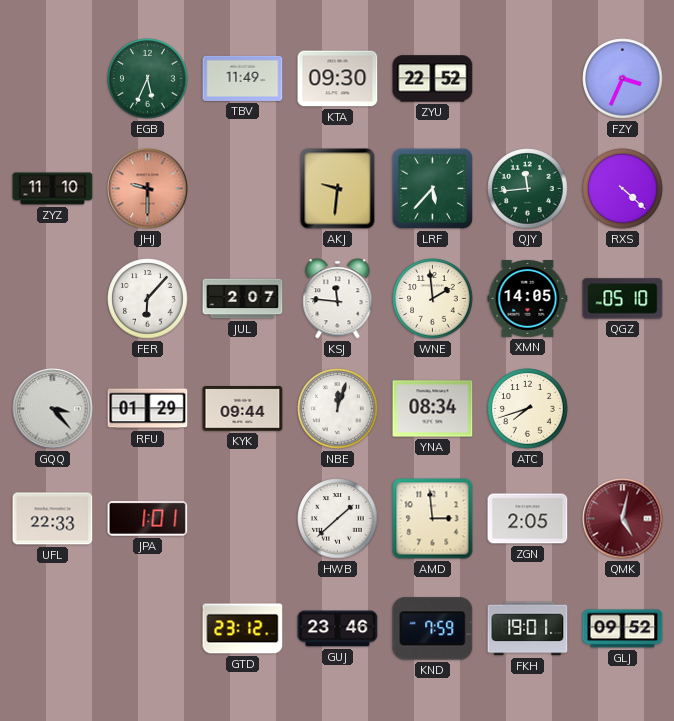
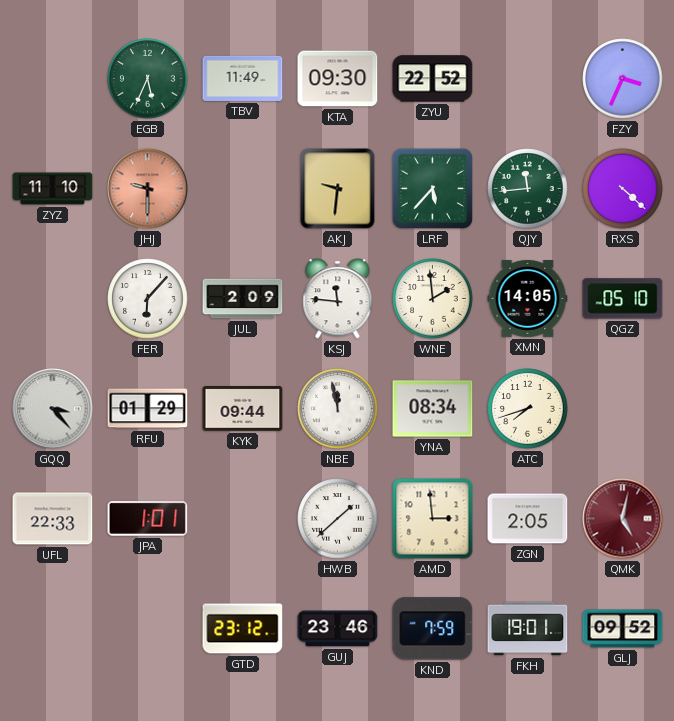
JUL: 2:07 -> 2:09
NBE: 12:03 -> 11:58
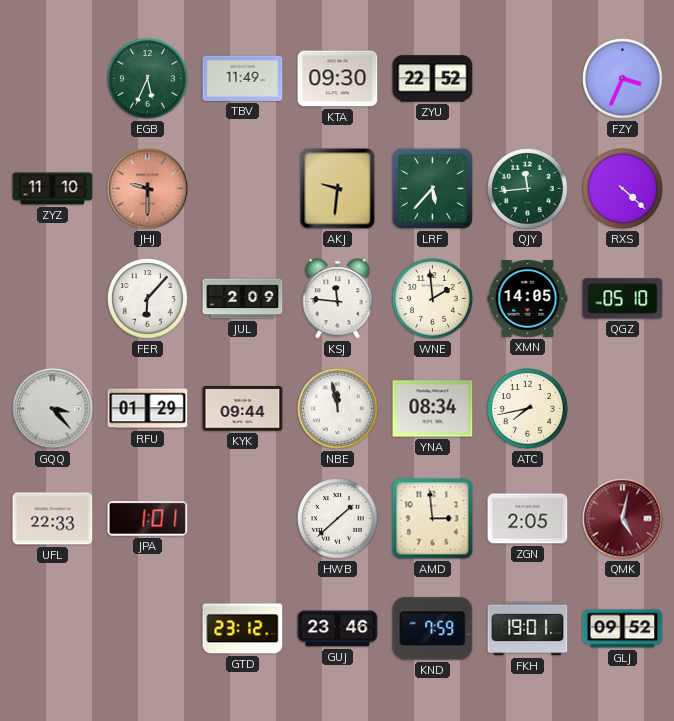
ATC: 7:42 -> 7:43
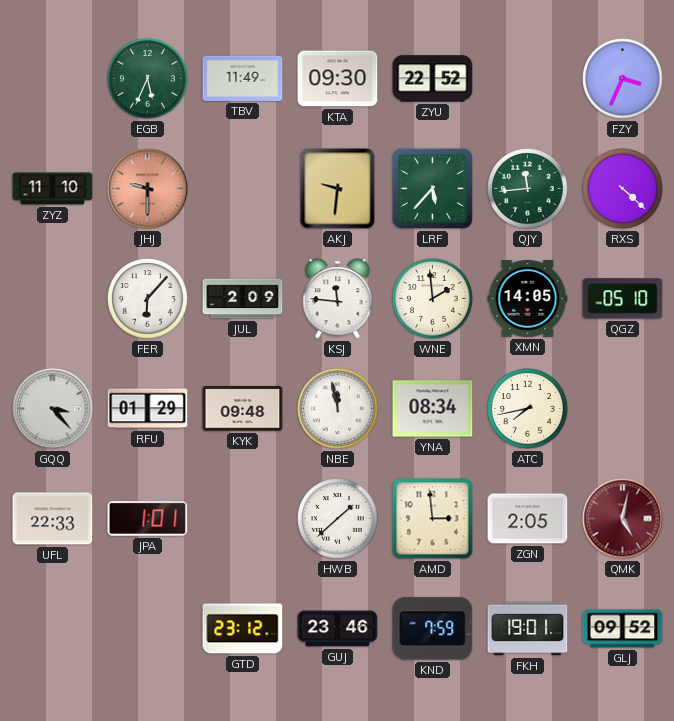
KYK: 09:44 -> 09:48
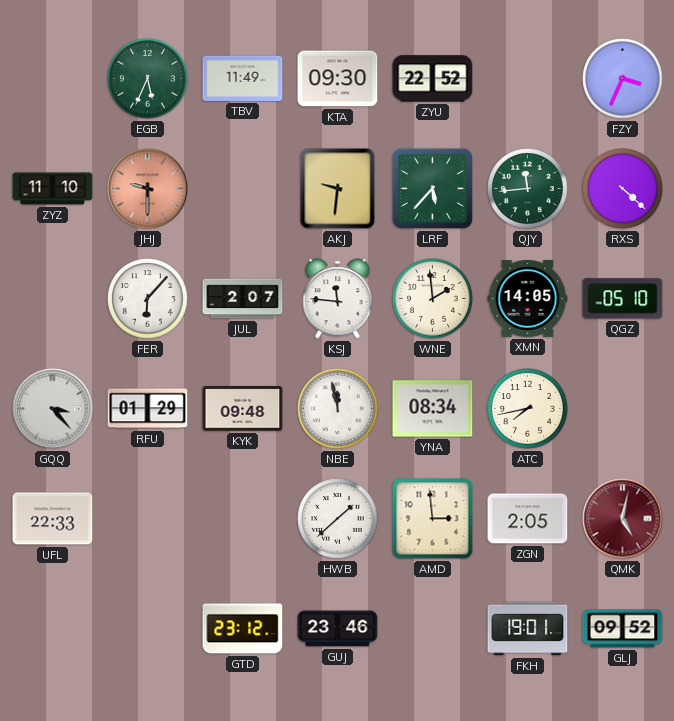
JUL: 2:09 -> 2:07
JPA: 1:01 -> none
KND: 7:59 -> none
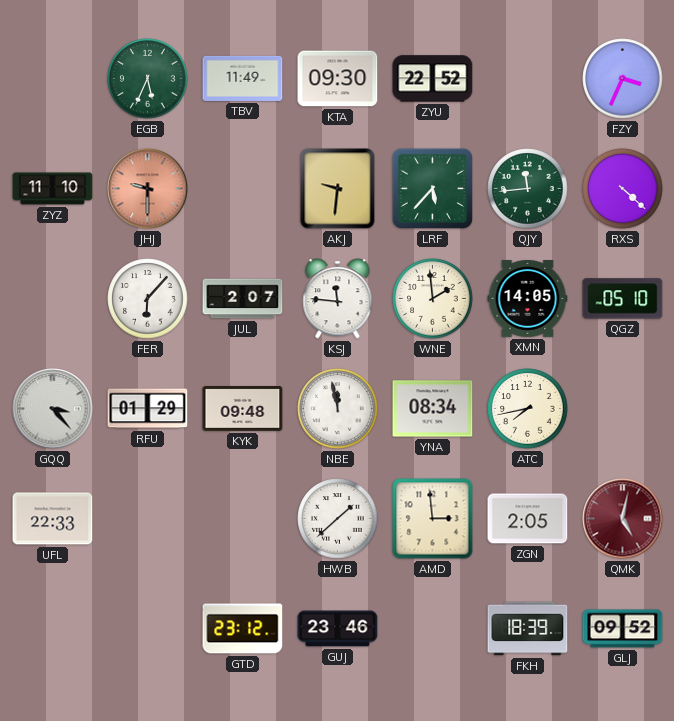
FKH: 19:01 -> 18:39
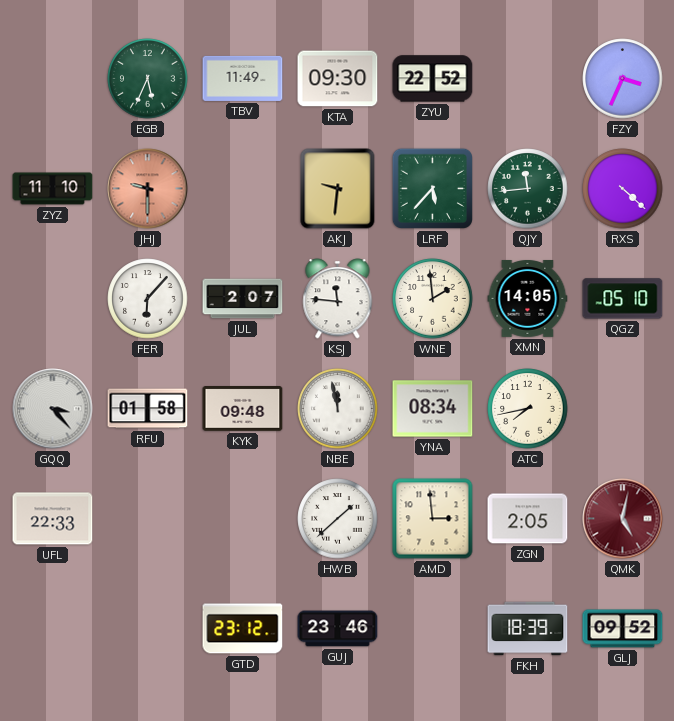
RFU: 01:29 -> 01:58
